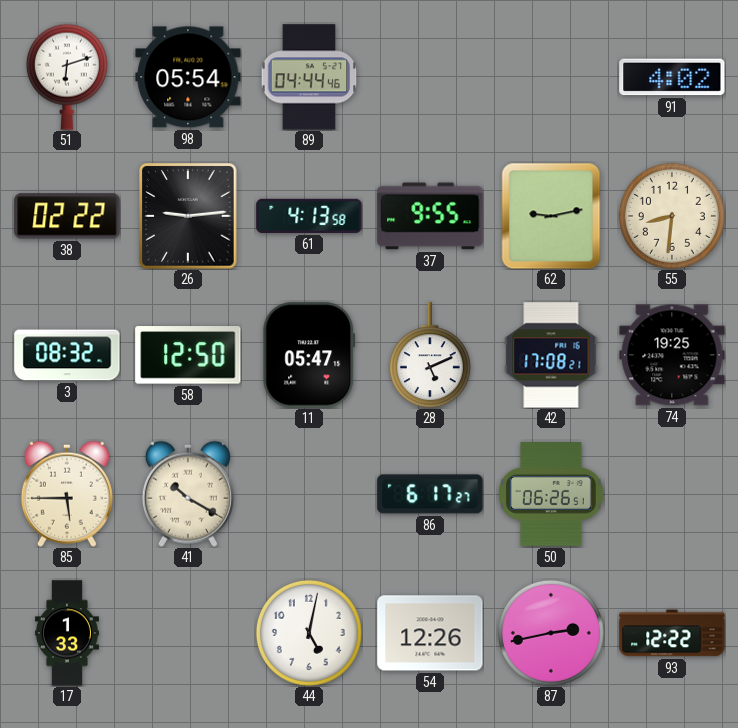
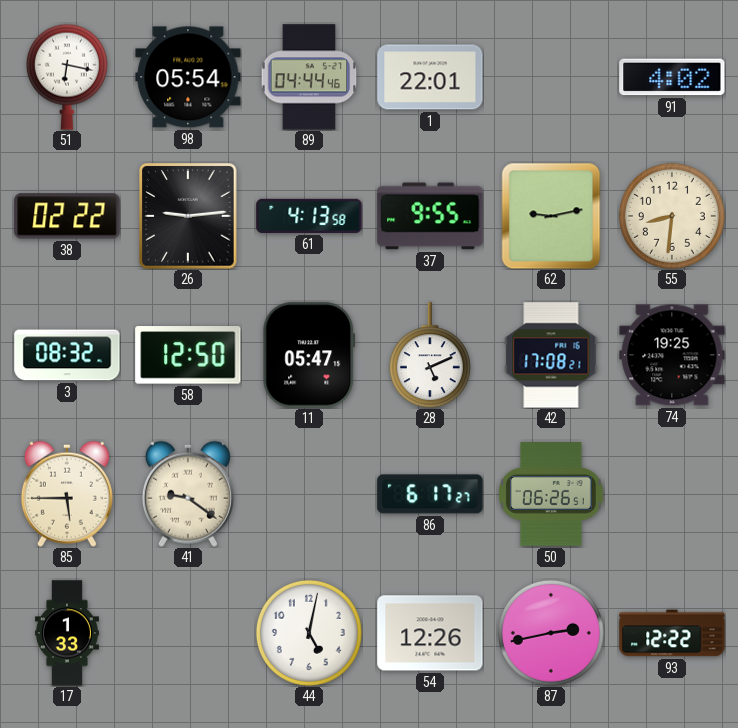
51: 6:12 -> 6:17
1: none -> 22:01
41: 10:20 -> 9:21
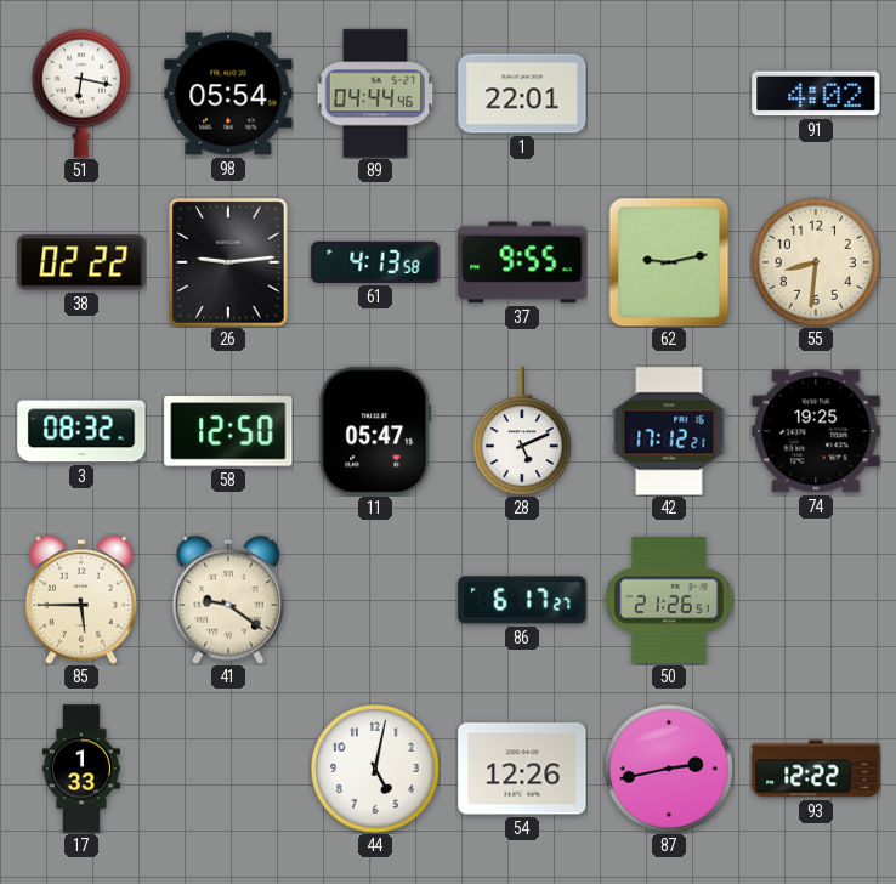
42: 17:08 -> 17:12
50: 06:26 -> 21:26
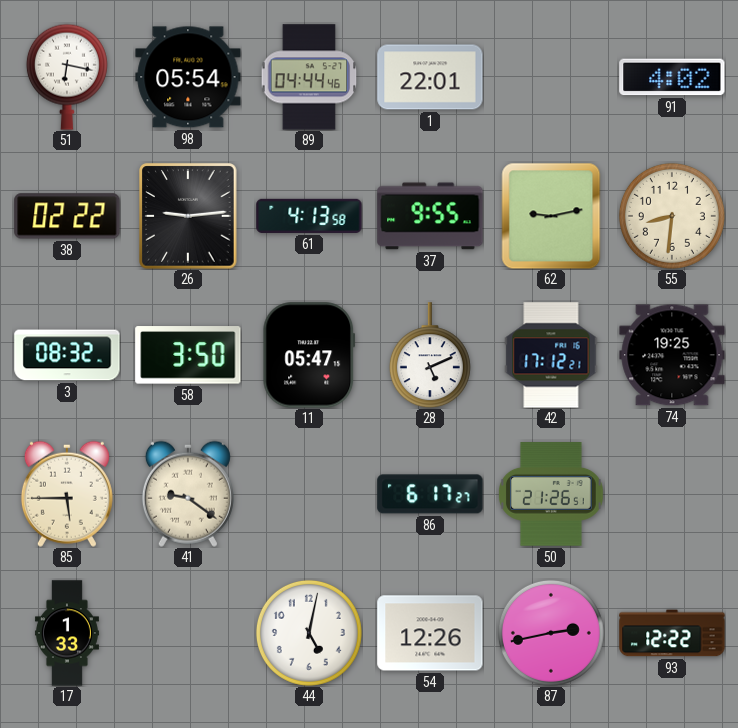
58: 12:50 -> 3:50
